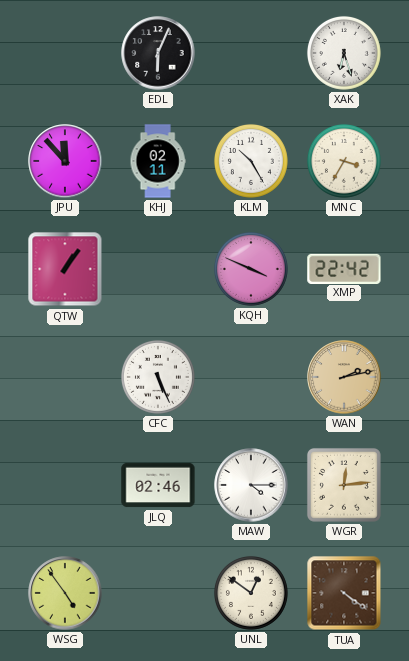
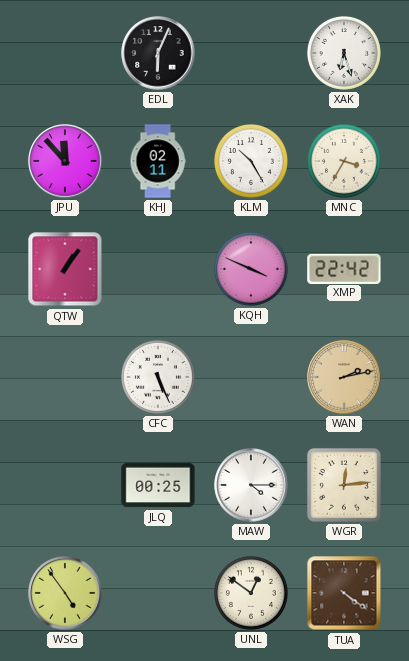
JLQ: 02:46 -> 00:25
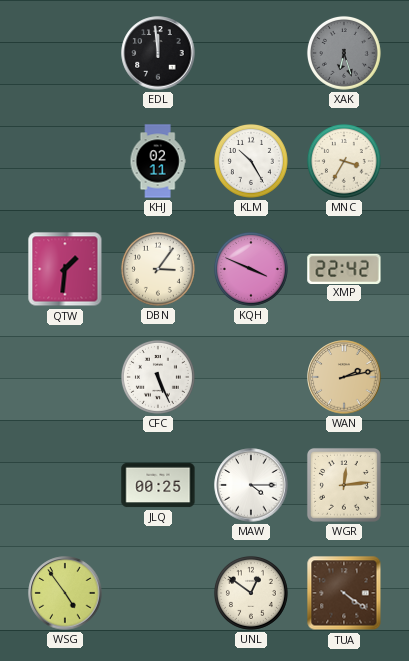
EDL: 6:04 -> 11:59
XAK dial: white -> grey
JPU: 11:53 -> none
QTW: 1:06 -> 1:31
DBN: none -> 3:06
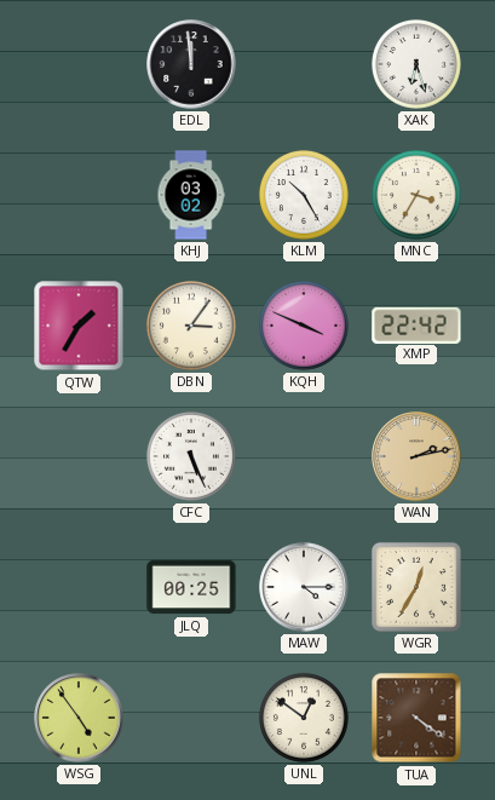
XAK dial: grey -> white
KHJ: 02:11 -> 03:02
QTW: 1:31 -> 1:35
WGR: 12:14 -> 12:35
